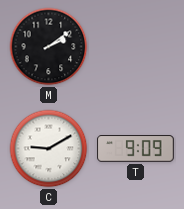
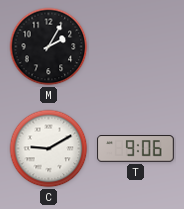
M: 2:09 -> 2:05
T: 9:09 -> 9:06
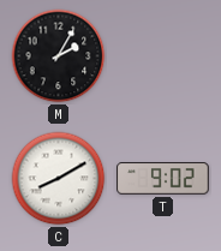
C: 9:10 -> 8:10
T: 9:06 -> 9:02
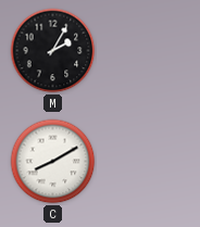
T: 9:02 -> none
